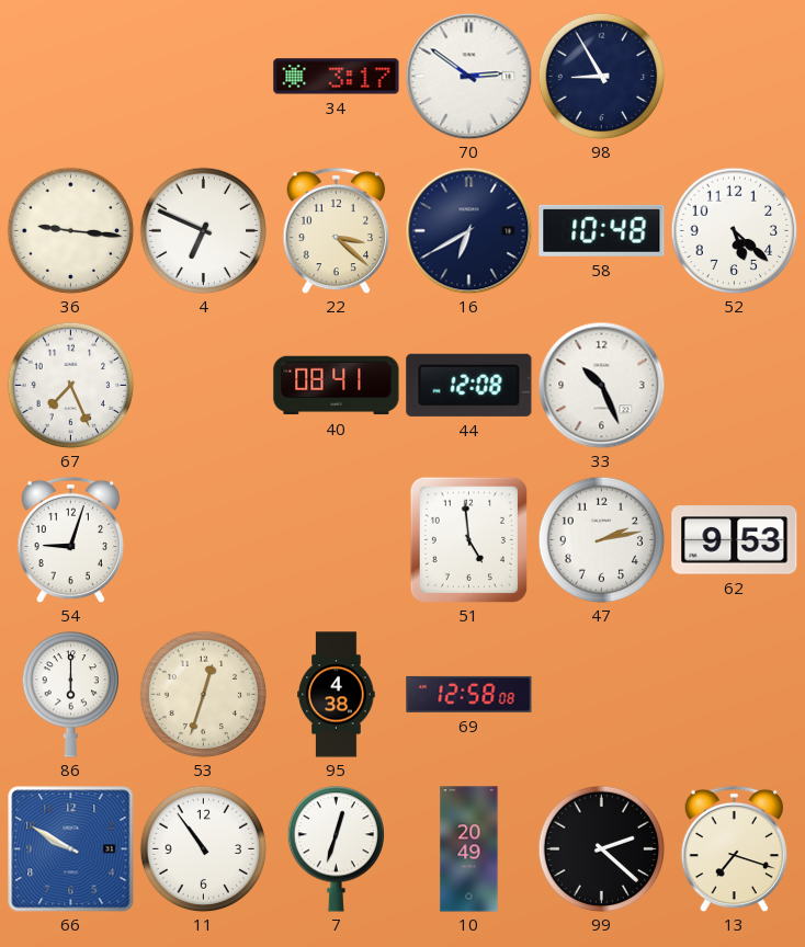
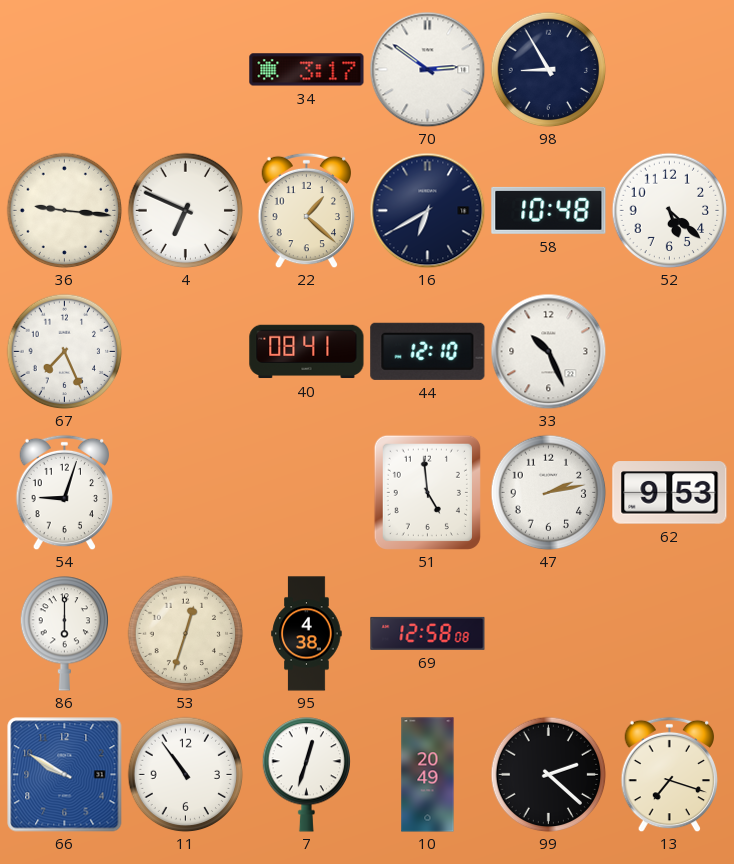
22: 3:22 -> 1:22
44: 12:08 -> 12:10
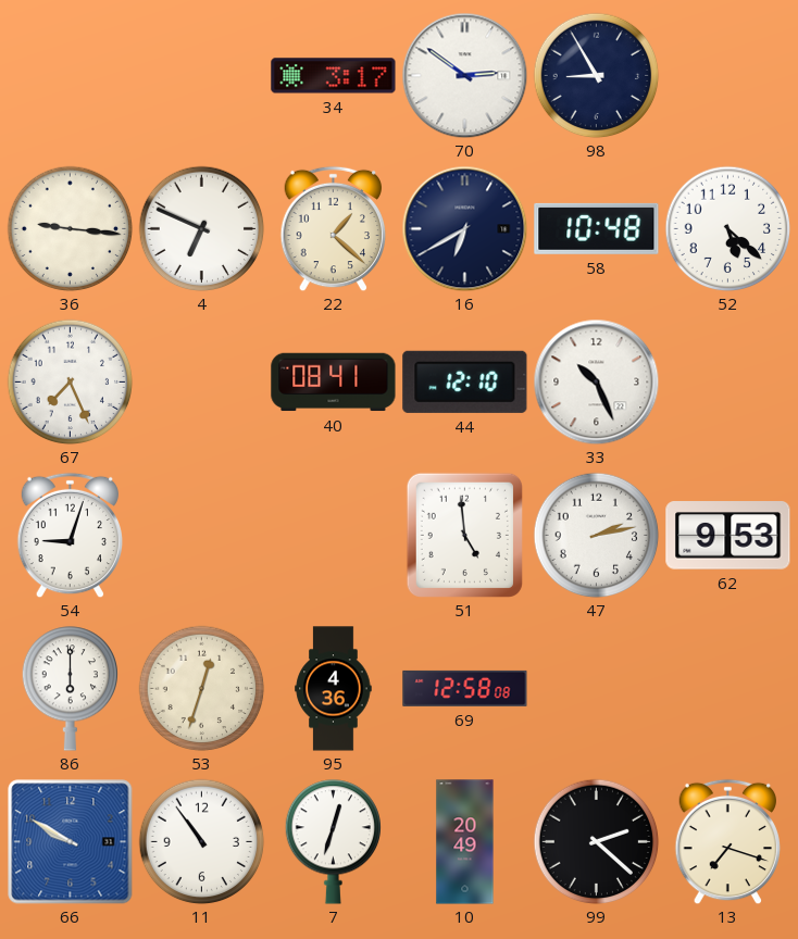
95: 4:38 -> 4:36
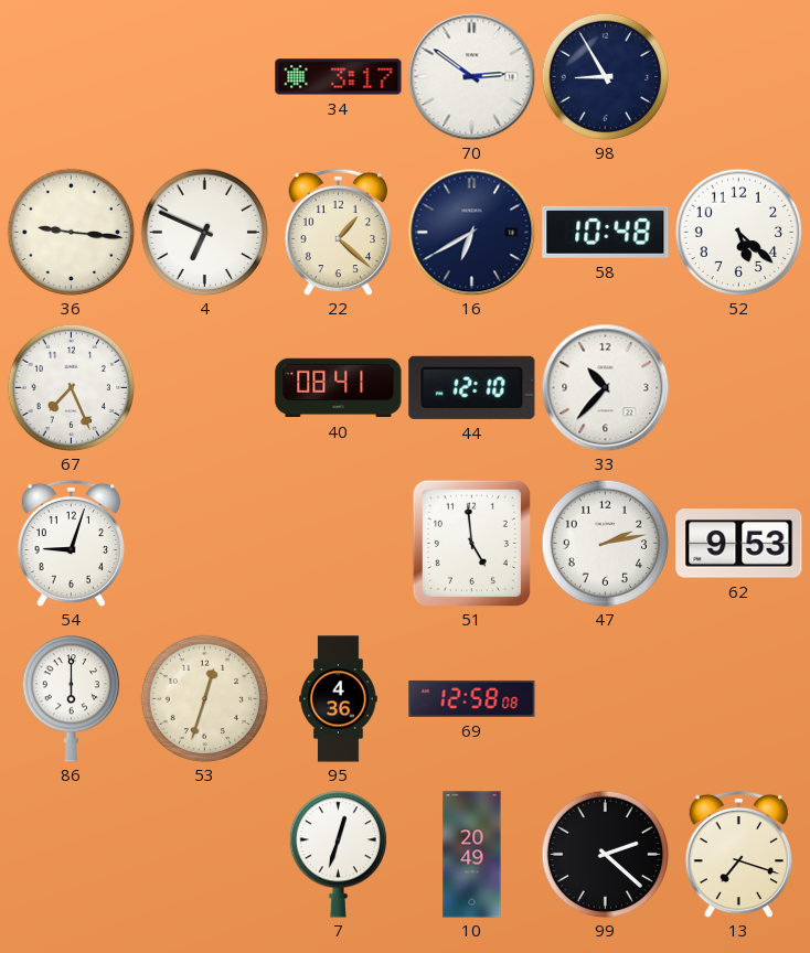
33: 10:26 -> 10:37
66: 9:50 -> none
11: 10:54 -> none
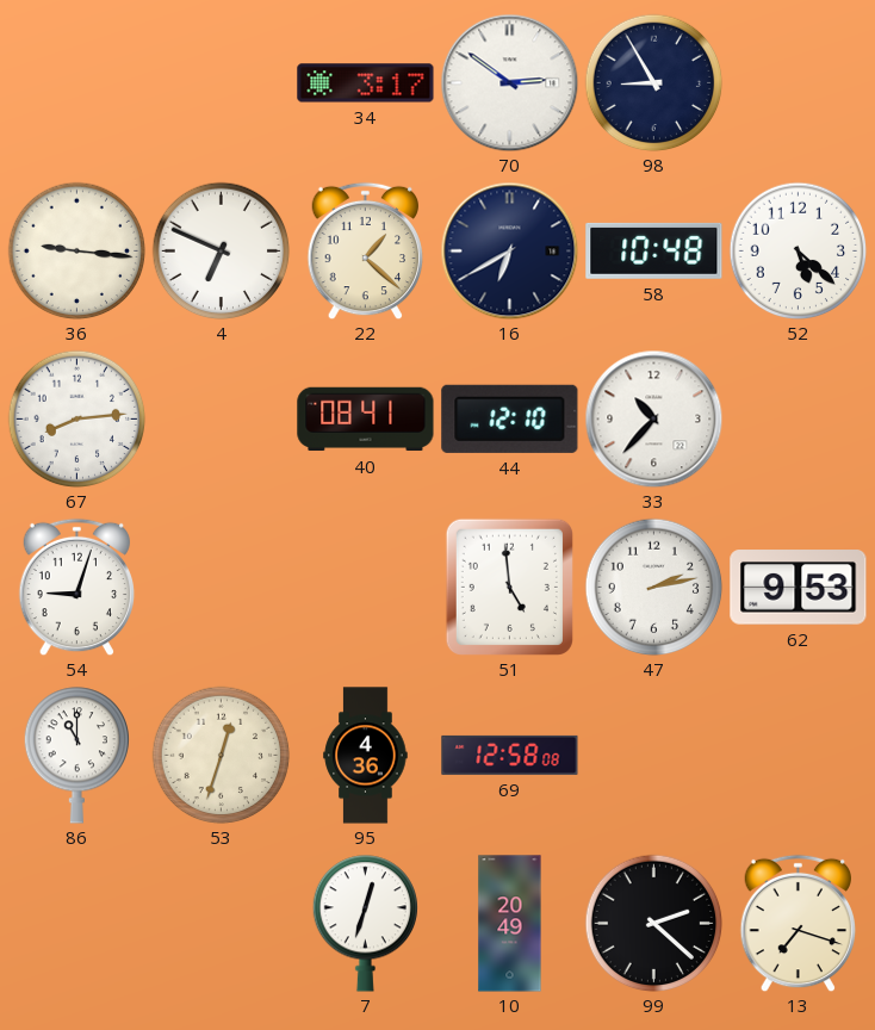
67: 7:26 -> 8:14
86: 6:00 -> 11:00
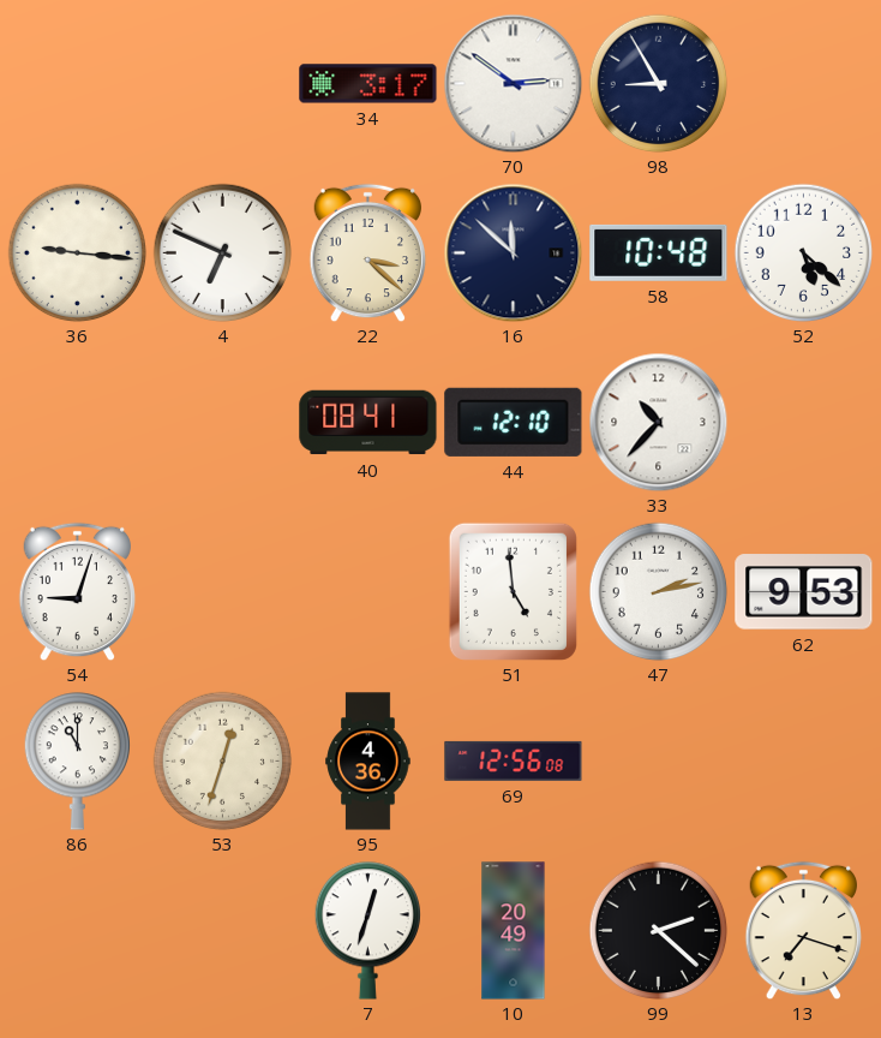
22: 1:22 -> 3:22
16: 6:40 -> 11:52
67: 8:14 -> none
69: 12:58 -> 12:56
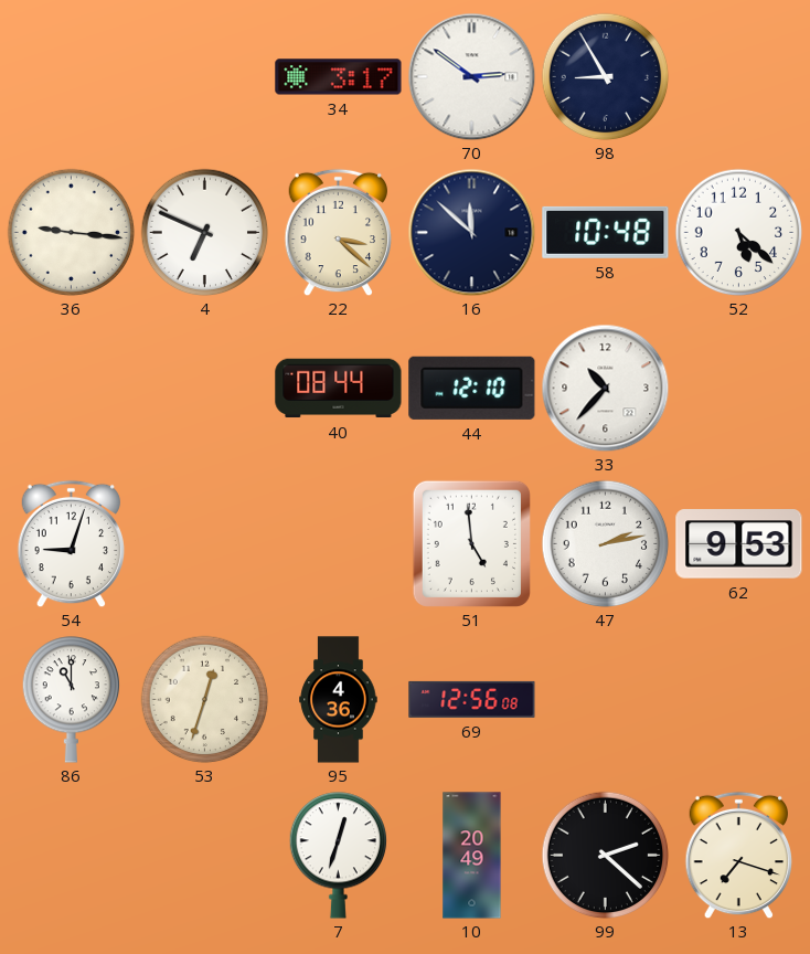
40: 08:41 -> 08:44
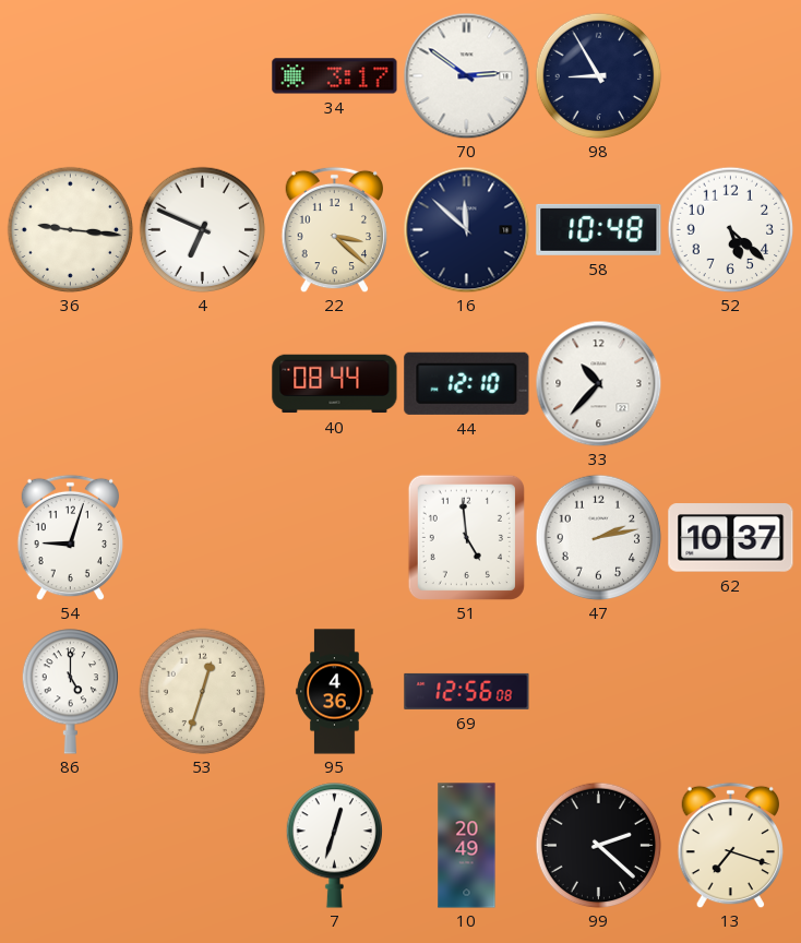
62: 9:53 -> 10:37
86: 11:00 -> 5:00
